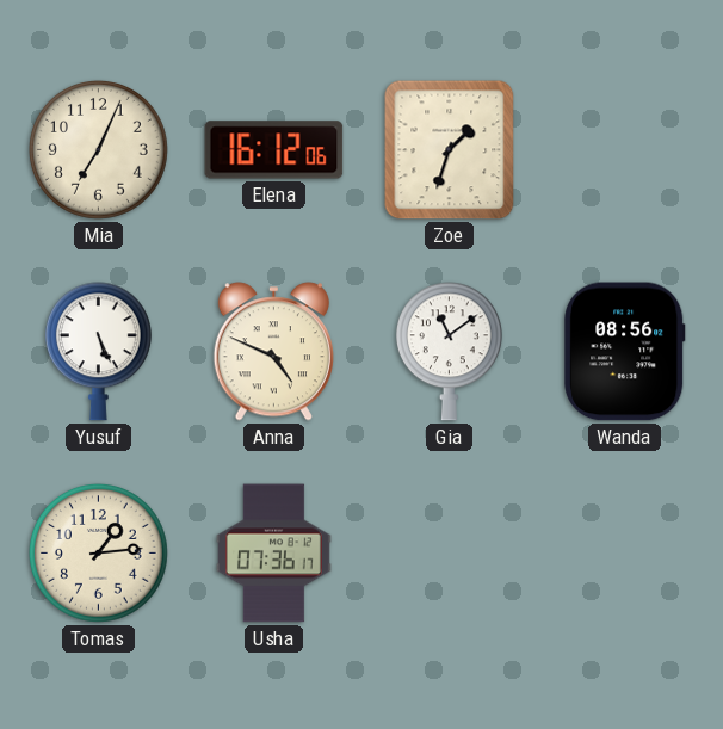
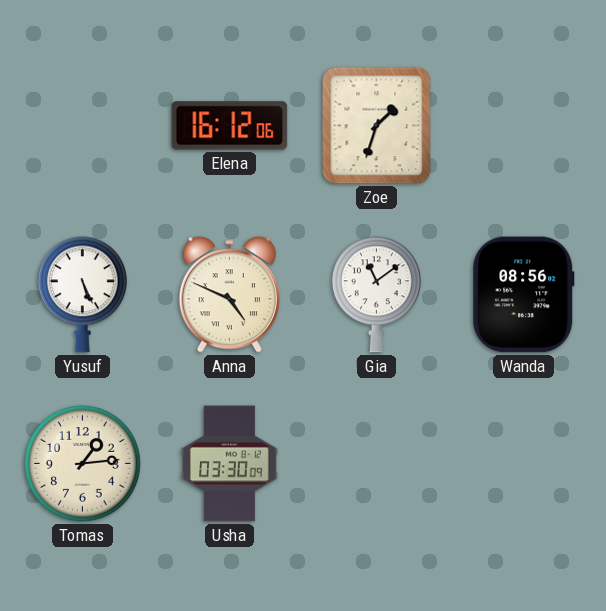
Mia: 7:04 -> none
Usha: 07:36 -> 03:30
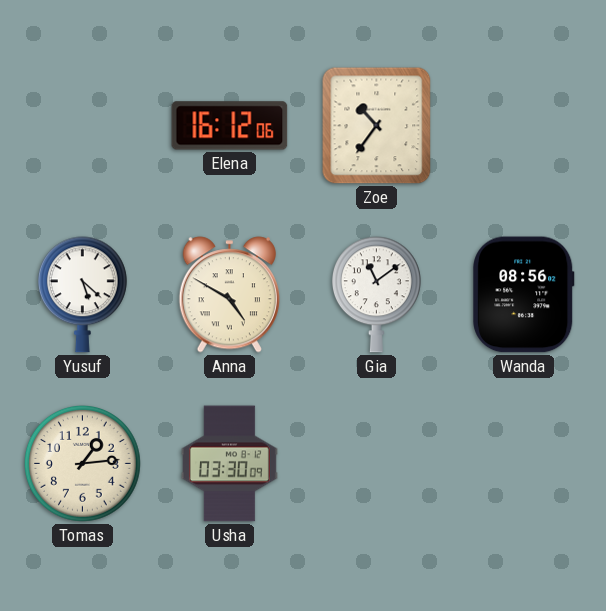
Zoe: 1:33 -> 10:36
Yusuf: 5:26 -> 5:22
Anna: 4:49 -> 4:50
